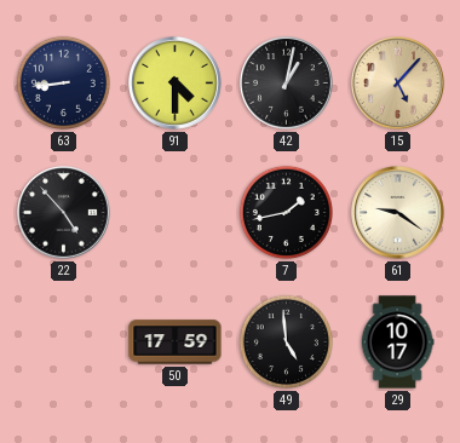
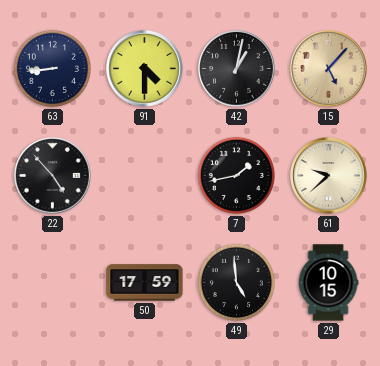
61: 9:21 -> 9:38
29: 10:17 -> 10:15
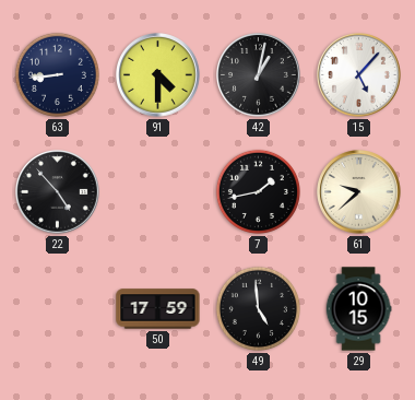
15 dial: champagne -> white
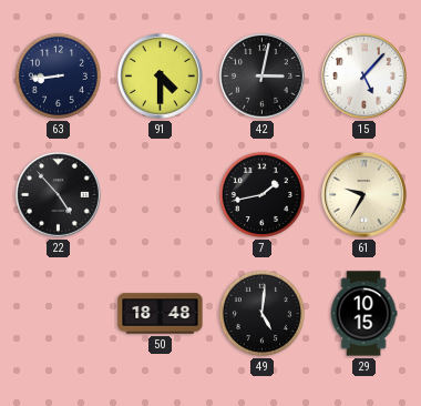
42: 1:02 -> 3:02
61: 9:38 -> 9:35
50: 17:59 -> 18:48
49: 4:59 -> 5:01
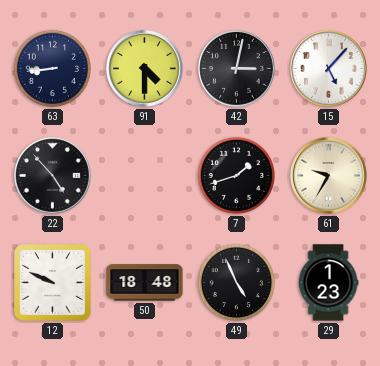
7: 1:43 -> 1:42
12: none -> 9:49
49: 5:01 -> 4:56
29: 10:15 -> 1:23
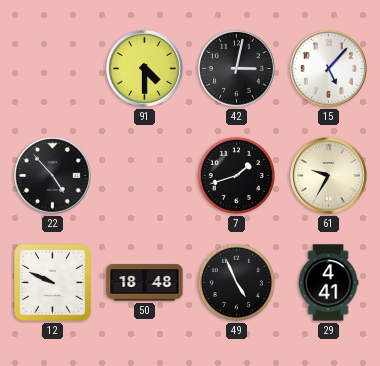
63: 8:44 -> none
29: 1:23 -> 4:41
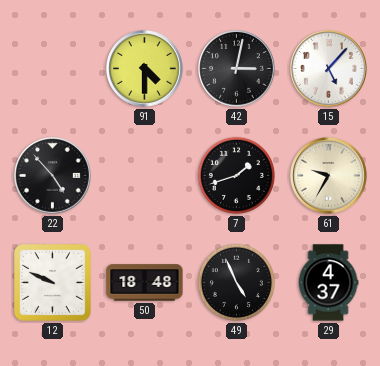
29: 4:41 -> 4:37
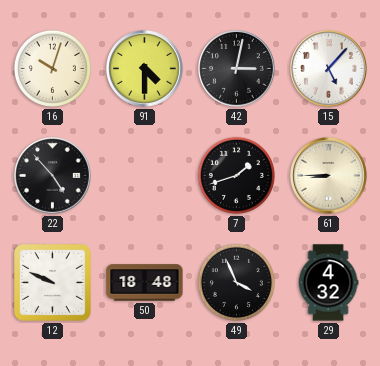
16: none -> 10:03
61: 9:35 -> 8:45
49: 4:56 -> 3:56
29: 4:37 -> 4:32
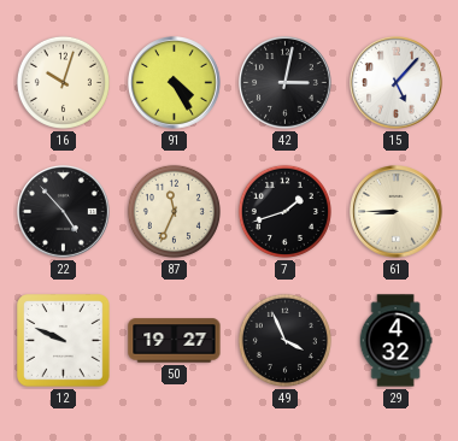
91: 4:30 -> 4:25
87: none -> 11:34
50: 18:48 -> 19:27
